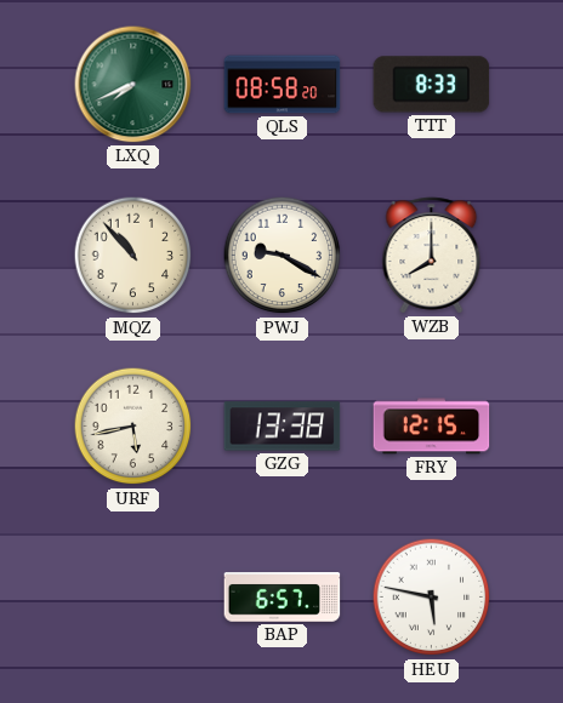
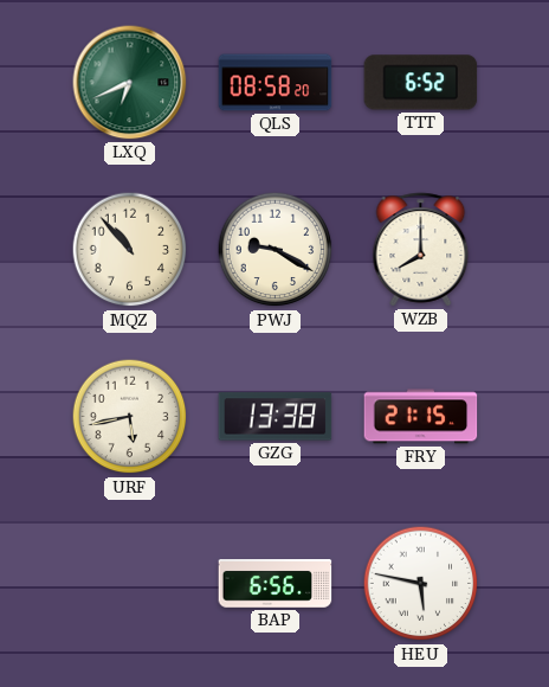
LXQ: 7:41 -> 6:41
TTT: 8:33 -> 6:52
FRY: 12:15 -> 21:15
BAP: 6:57 -> 6:56
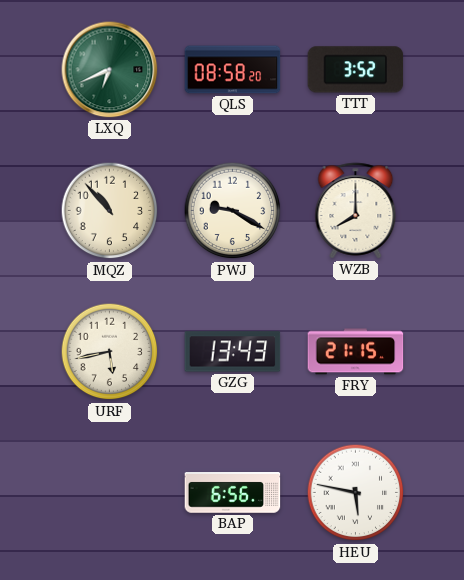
TTT: 6:52 -> 3:52
GZG: 13:38 -> 13:43
